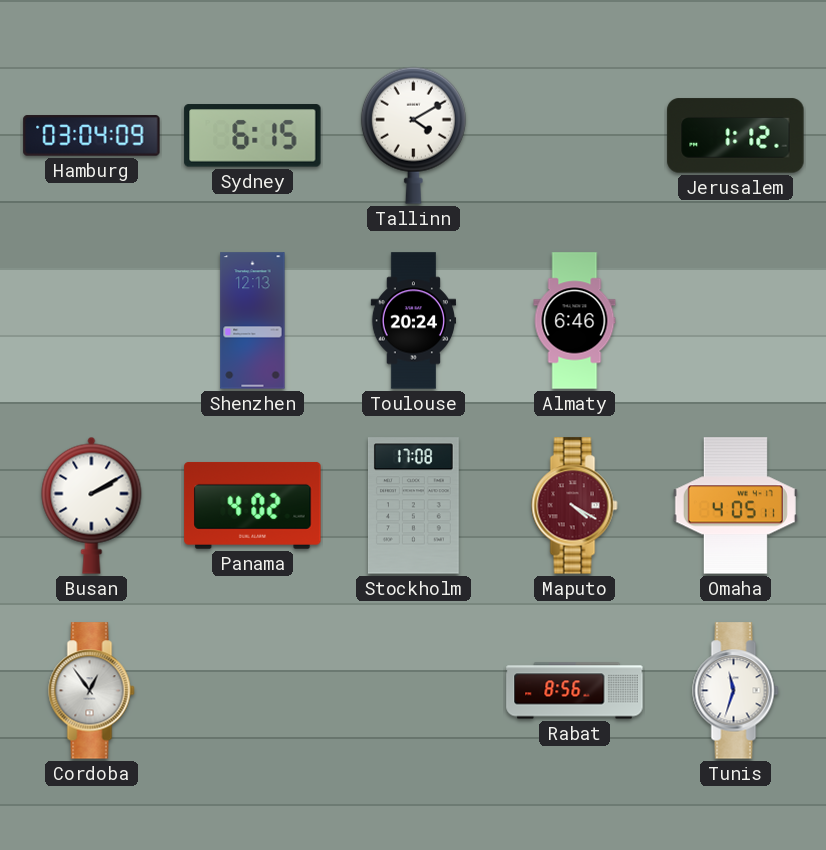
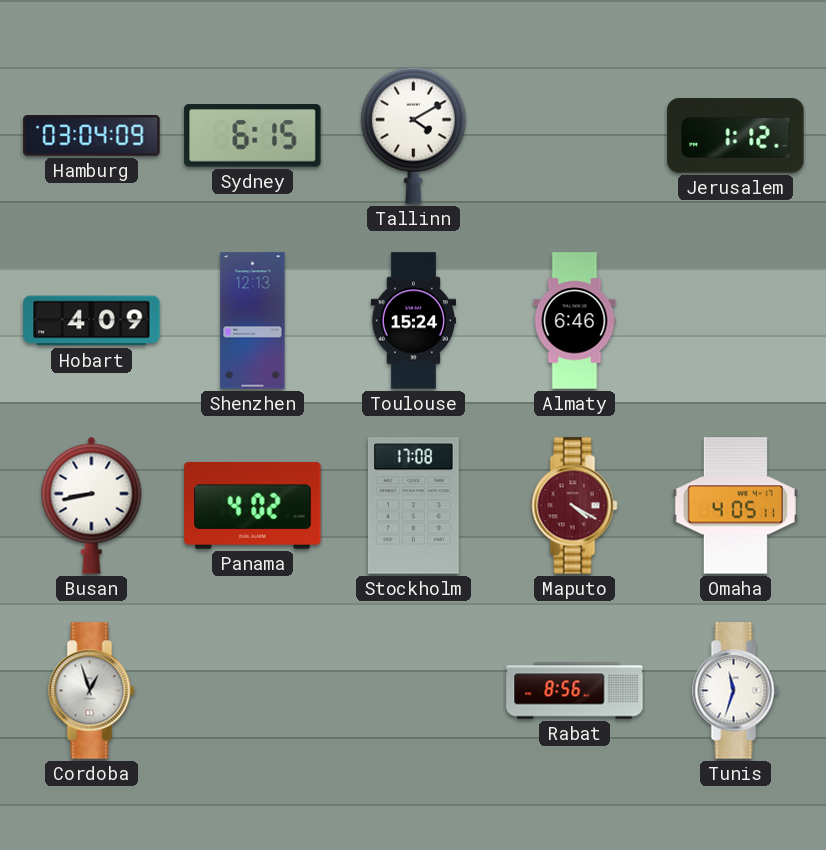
Hobart: none -> 4:09
Toulouse: 20:24 -> 15:24
Busan: 2:10 -> 8:43
Cordoba: 12:54 -> 12:57
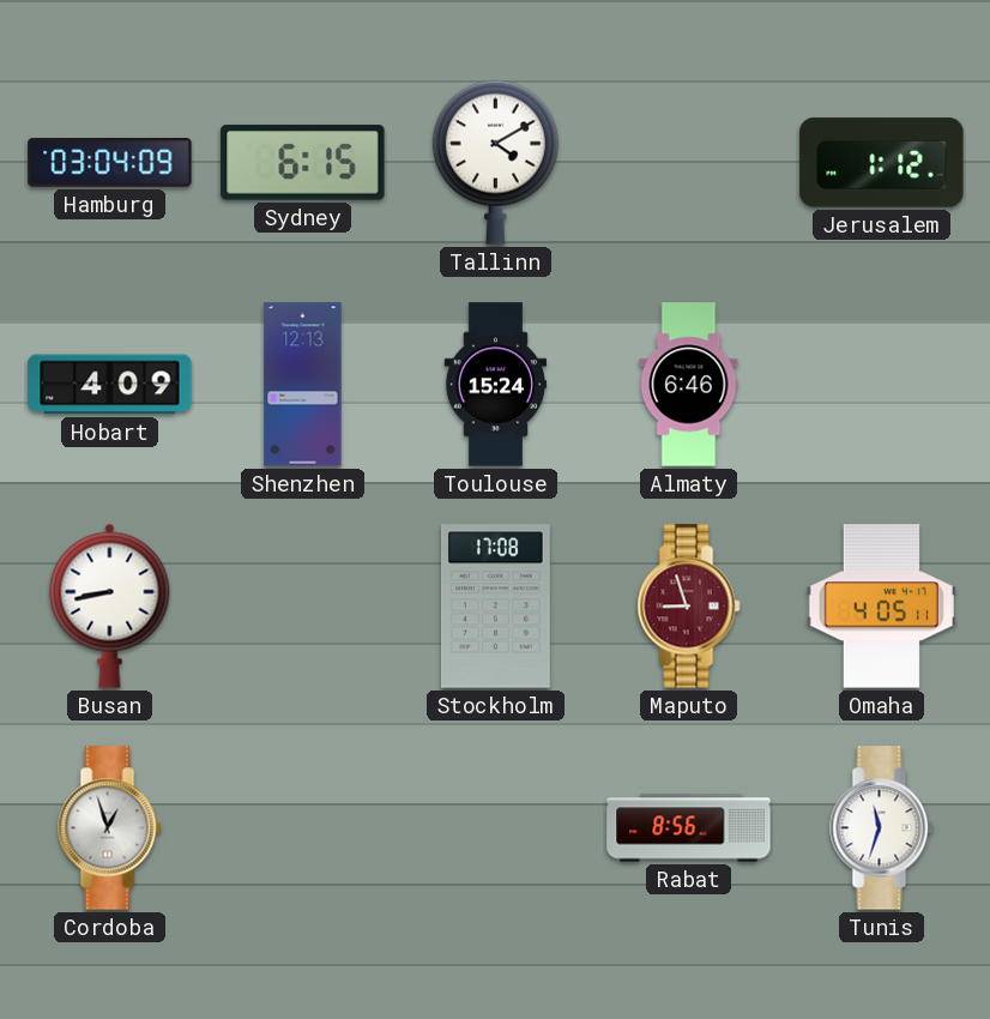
Panama: 4:02 -> none
Maputo: 4:20 -> 8:57
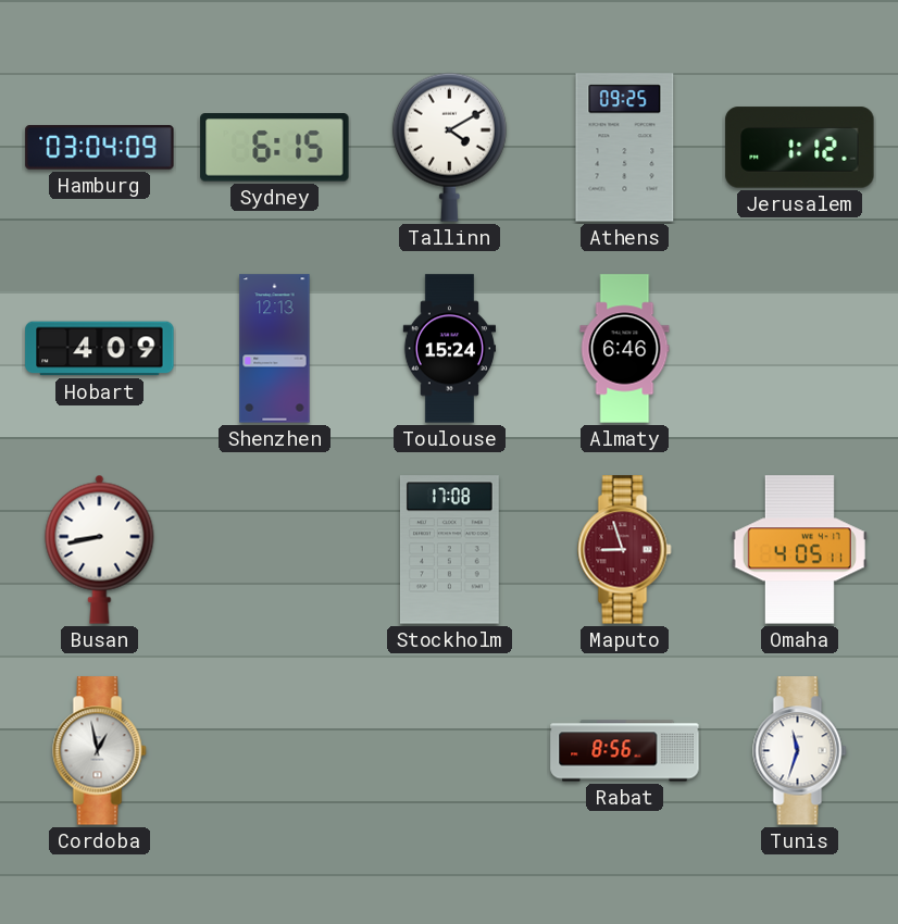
Athens: none -> 09:25
Cordoba: 12:57 -> 12:58
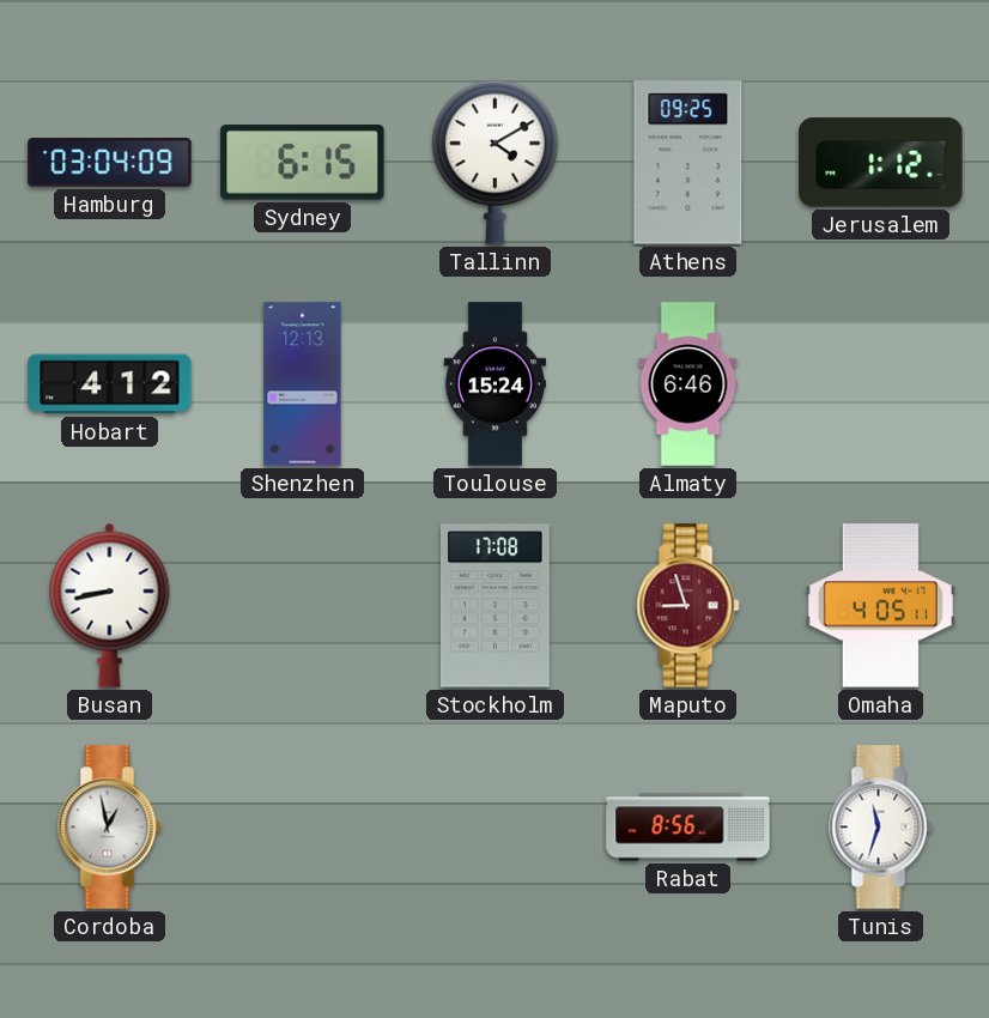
Hobart: 4:09 -> 4:12
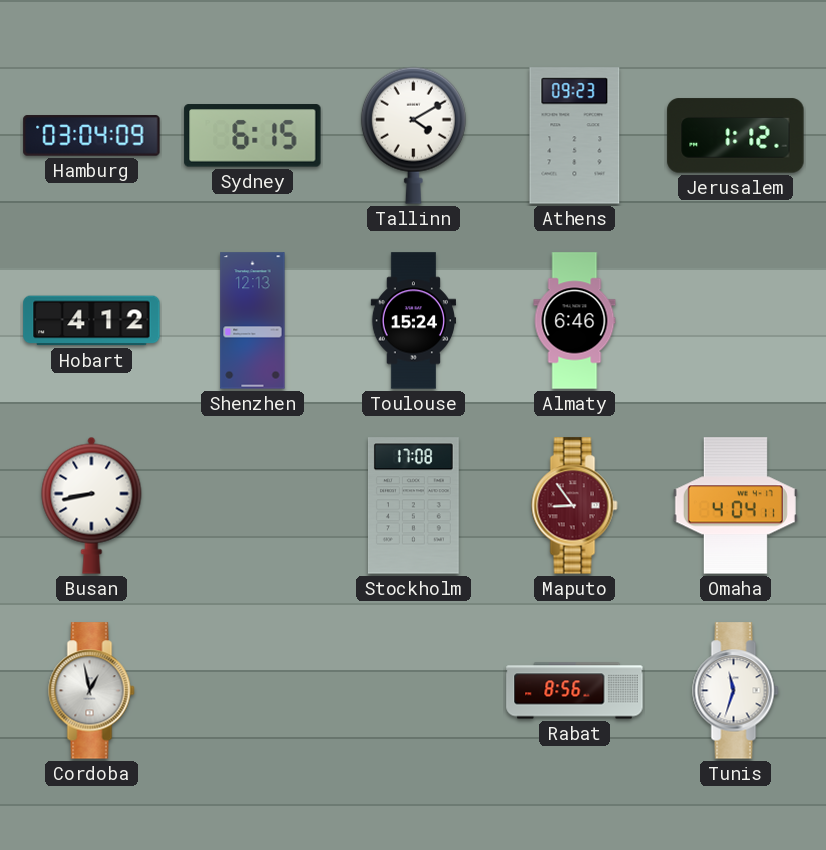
Athens: 09:25 -> 09:23
Maputo: 8:57 -> 8:54
Omaha: 4:05 -> 4:04
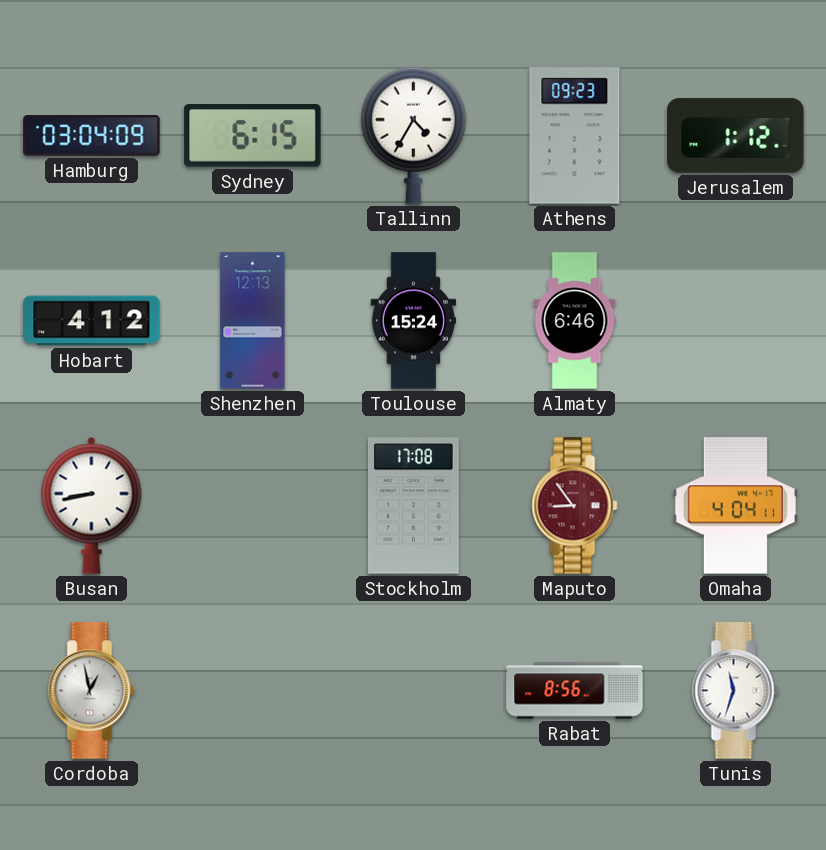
Tallinn: 4:10 -> 4:35
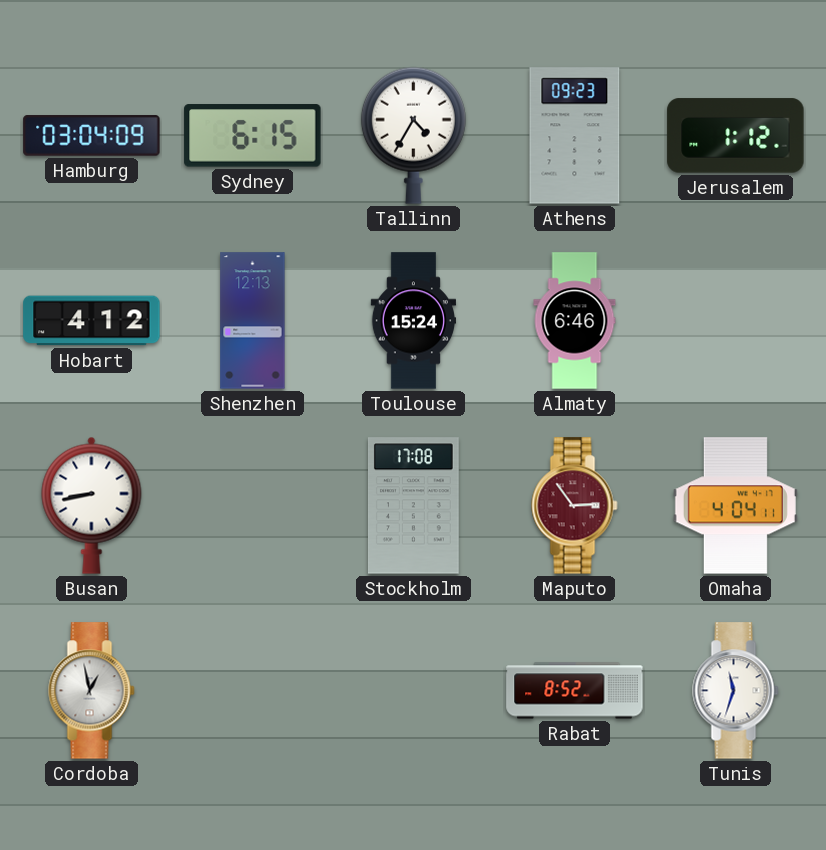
Maputo: 8:54 -> 2:54
Rabat: 8:56 -> 8:52
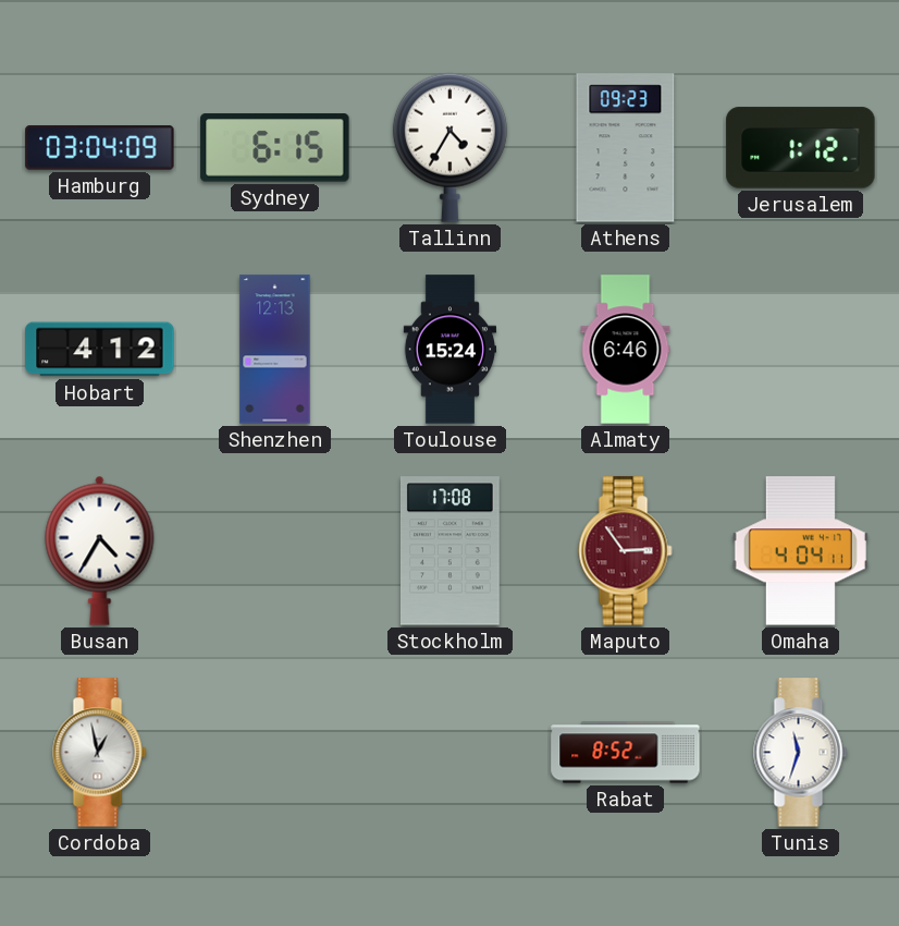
Busan: 8:43 -> 4:35
